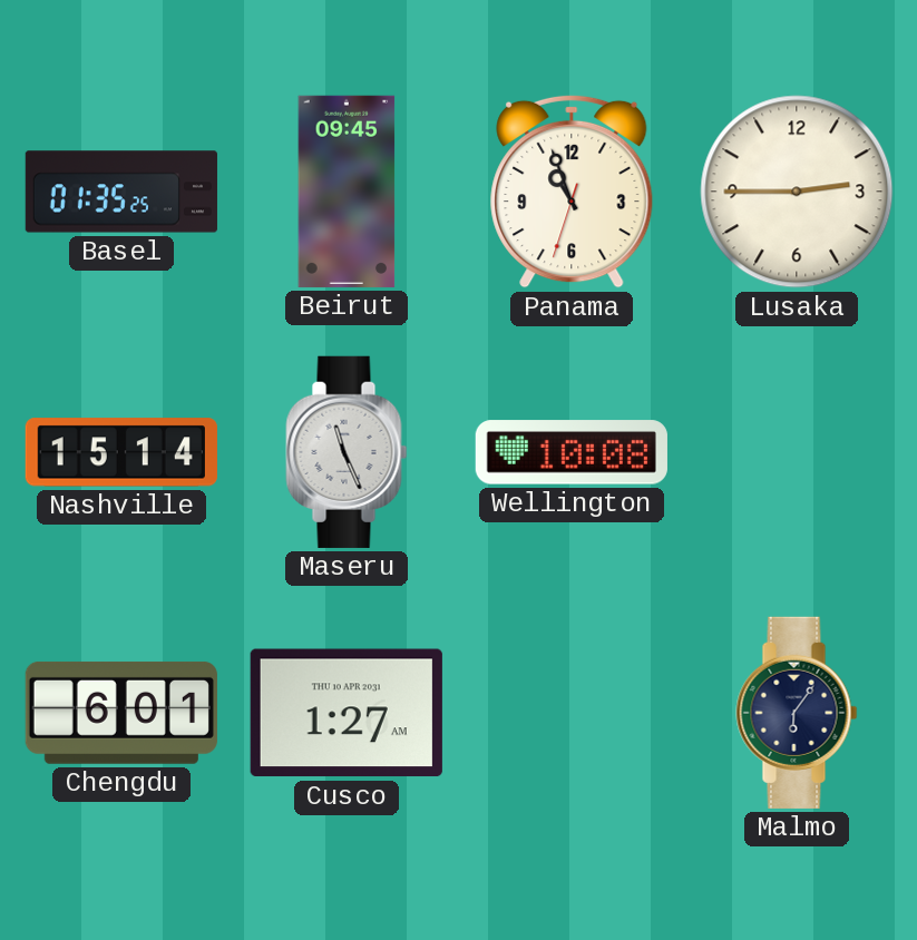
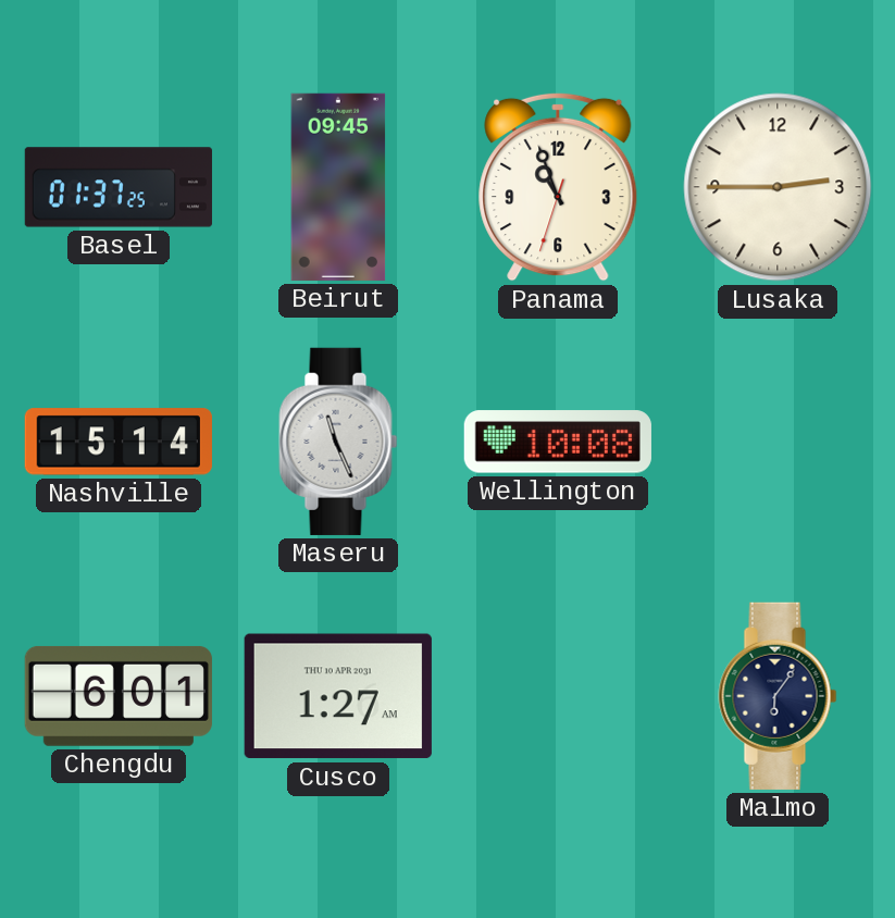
Basel: 01:35 -> 01:37
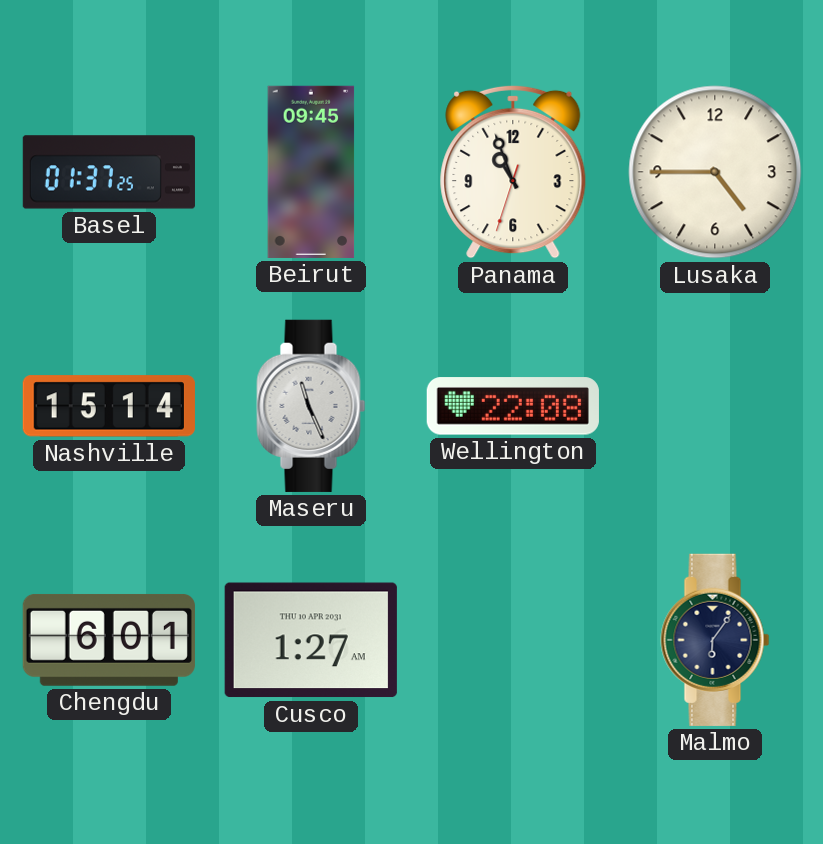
Lusaka: 2:45 -> 4:45
Wellington: 10:08 -> 22:08
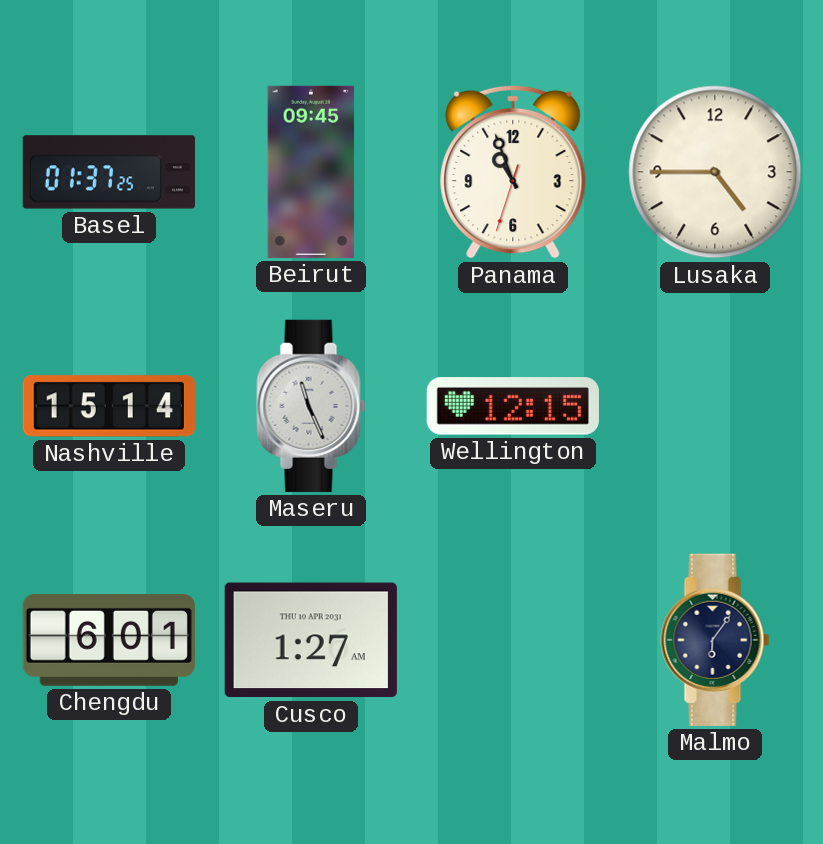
Wellington: 22:08 -> 12:15
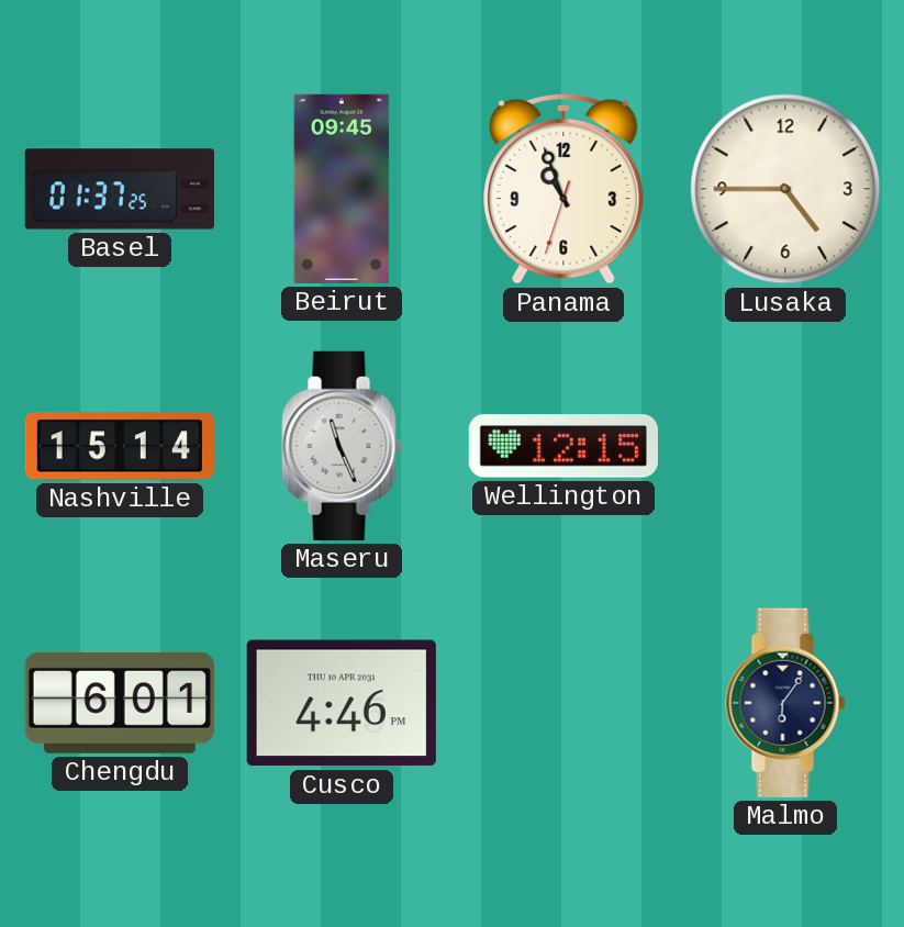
Cusco: 1:27 -> 4:46
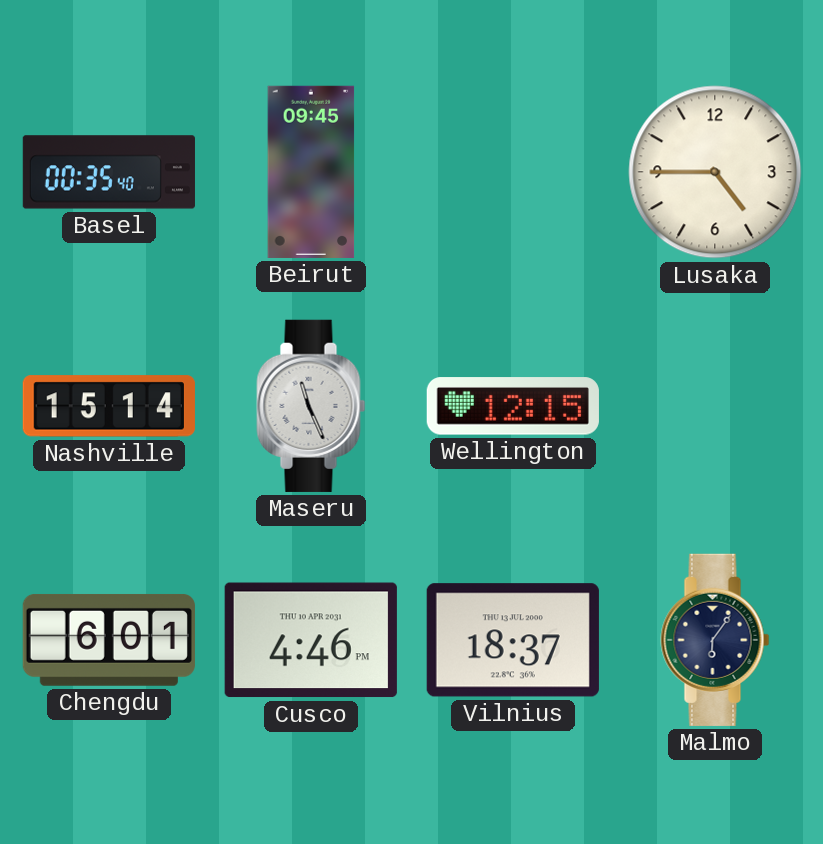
Basel: 01:37 -> 00:35
Panama: 10:56 -> none
Vilnius: none -> 18:37
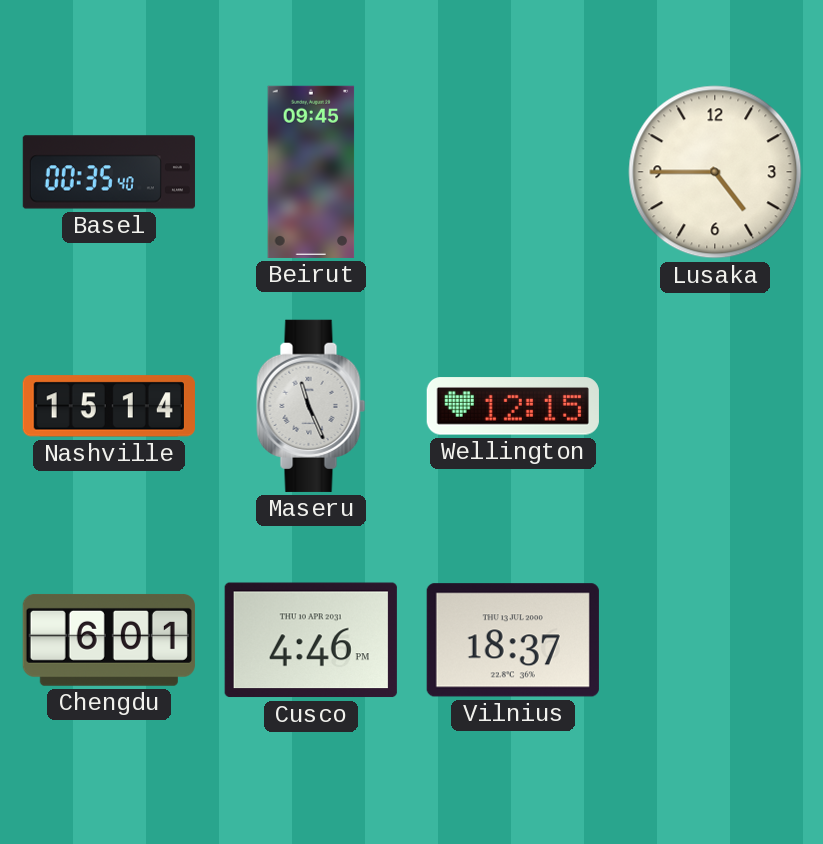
Malmo: 6:06 -> none
